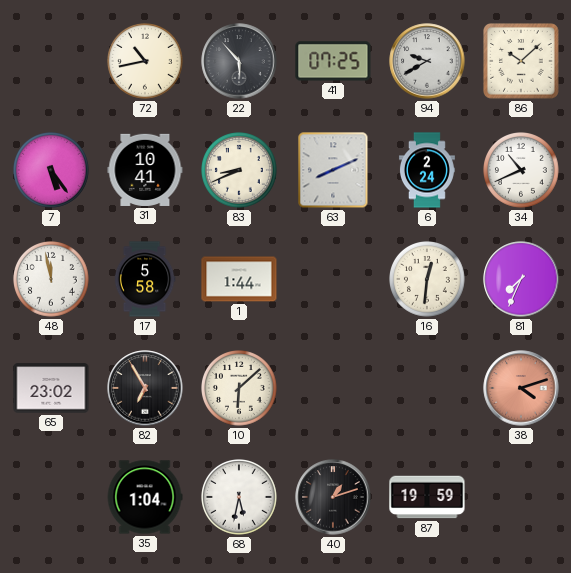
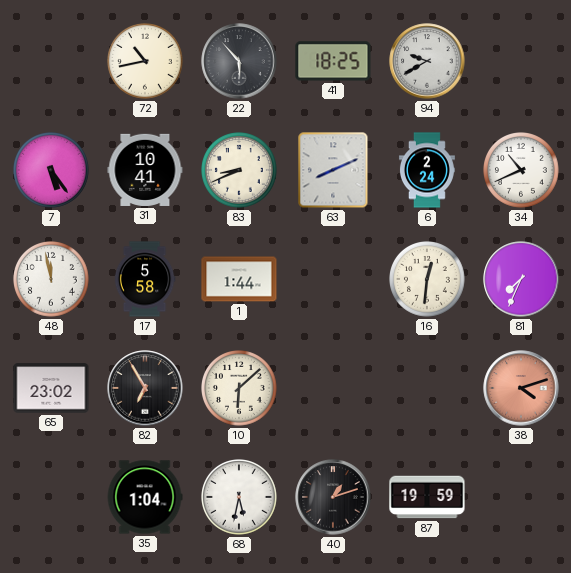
41: 07:25 -> 18:25
86: 10:08 -> none
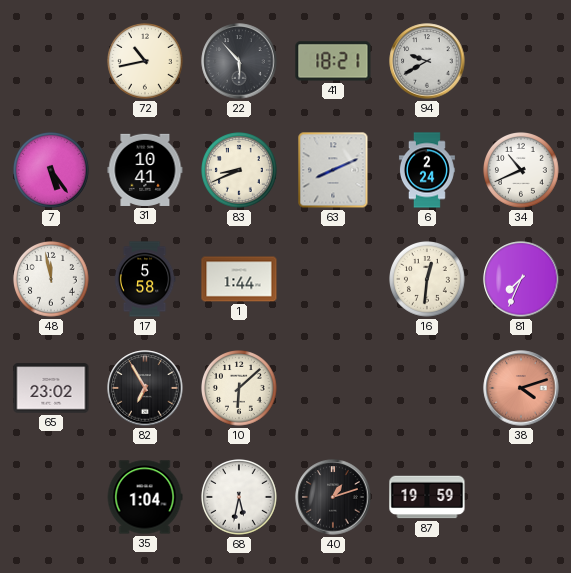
41: 18:25 -> 18:21
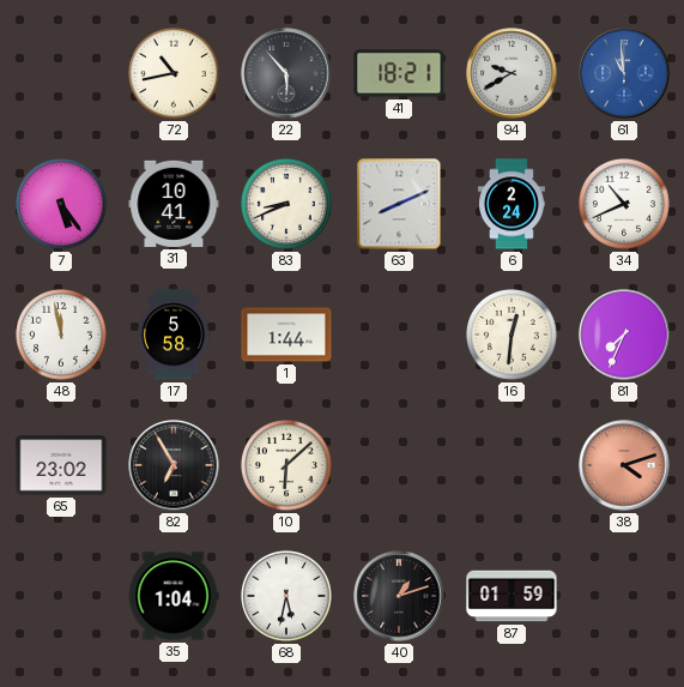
61: none -> 10:59
87: 19:59 -> 01:59
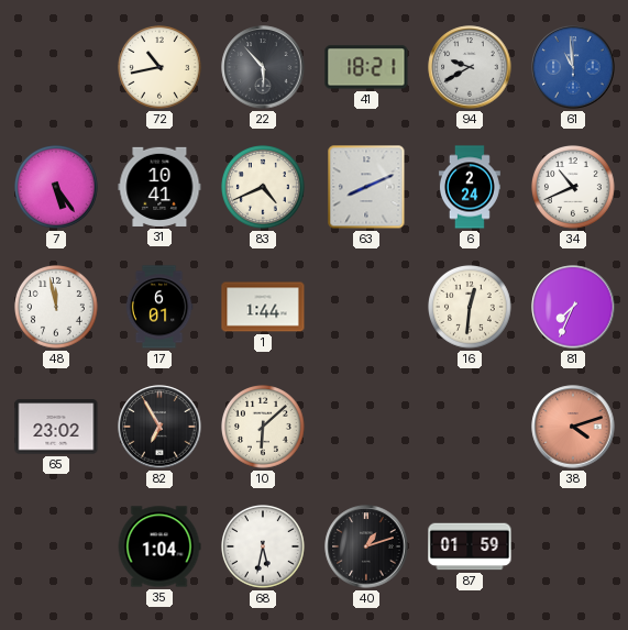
83: 8:41 -> 4:41
17: 5:58 -> 6:01
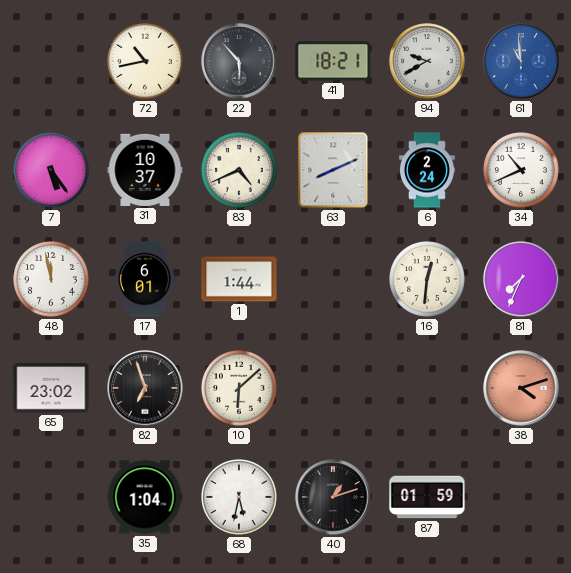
31: 10:41 -> 10:37
82: 6:55 -> 6:57
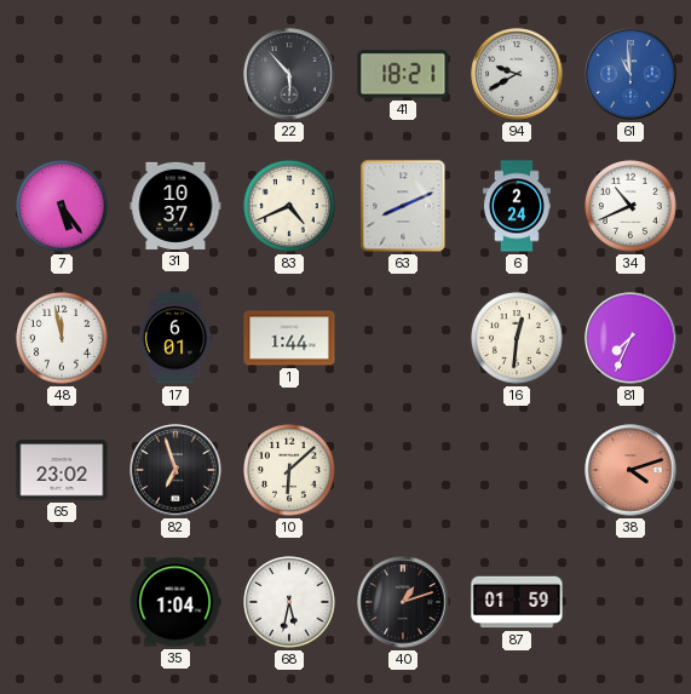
72: 10:43 -> none
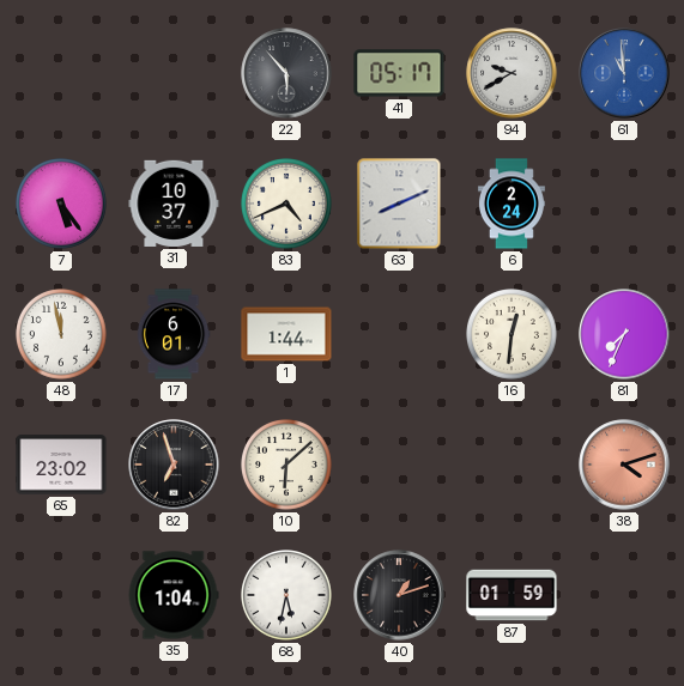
41: 18:21 -> 05:17
34: 10:41 -> none
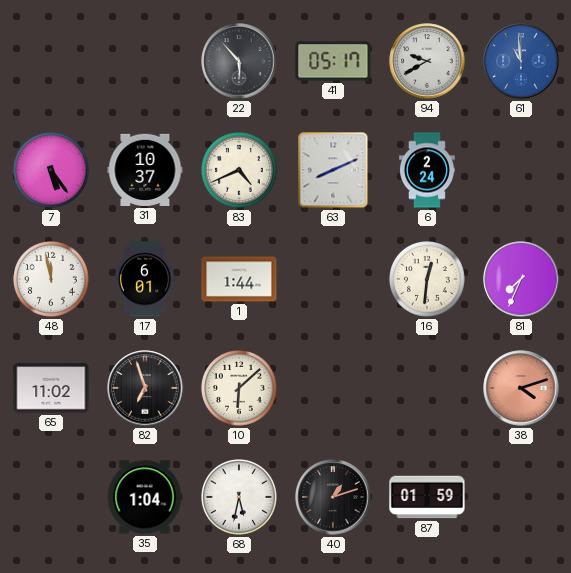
65: 23:02 -> 11:02
